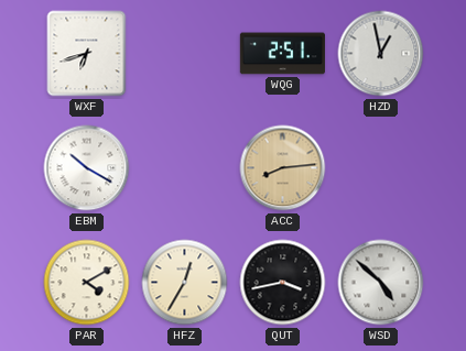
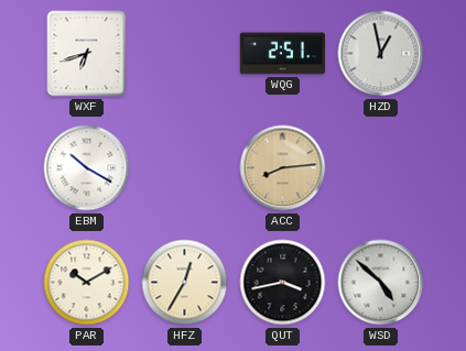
PAR: 4:10 -> 10:10
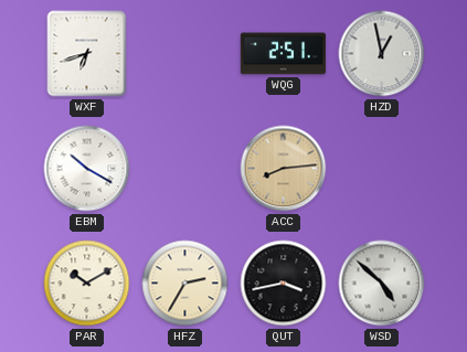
HFZ: 12:35 -> 2:35
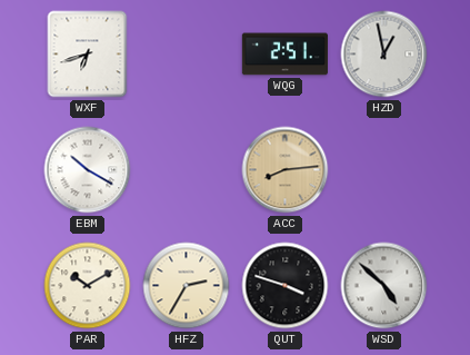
QUT: 3:43 -> 3:48
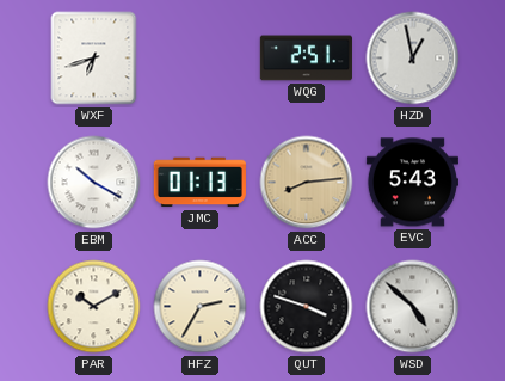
JMC: none -> 01:13
EVC: none -> 5:43
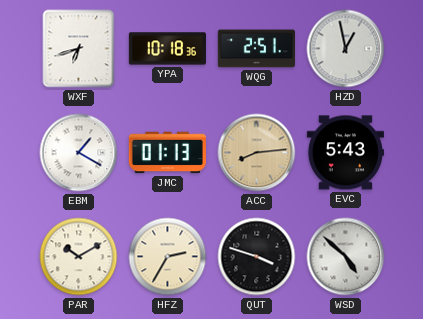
YPA: none -> 10:18
EBM: 10:20 -> 1:20
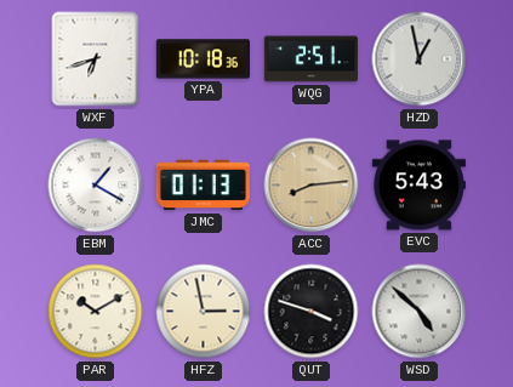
HFZ: 2:35 -> 2:58
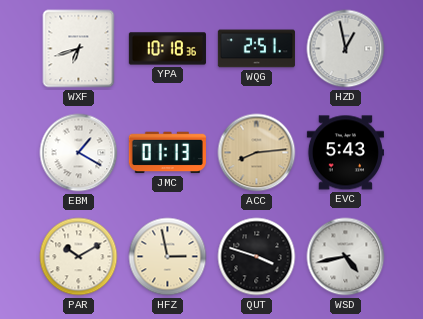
WSD: 4:52 -> 4:43
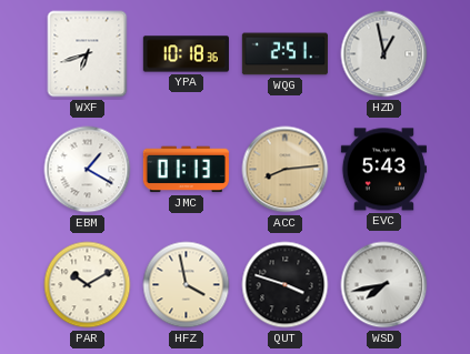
HFZ: 2:58 -> 3:58
WSD: 4:43 -> 7:43
